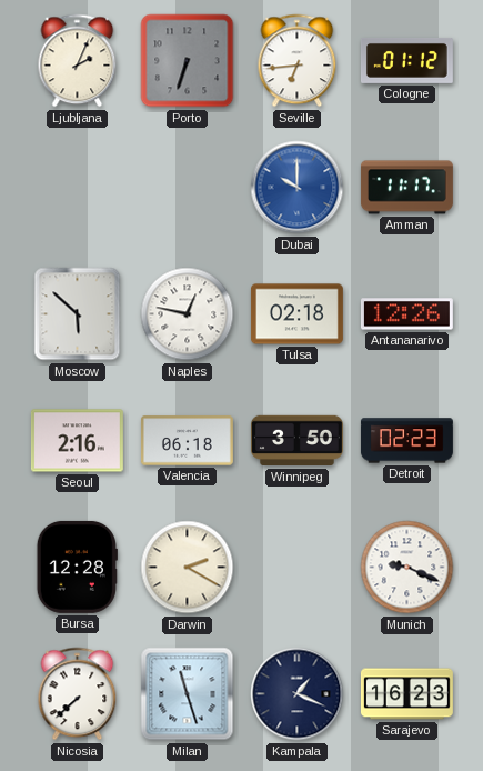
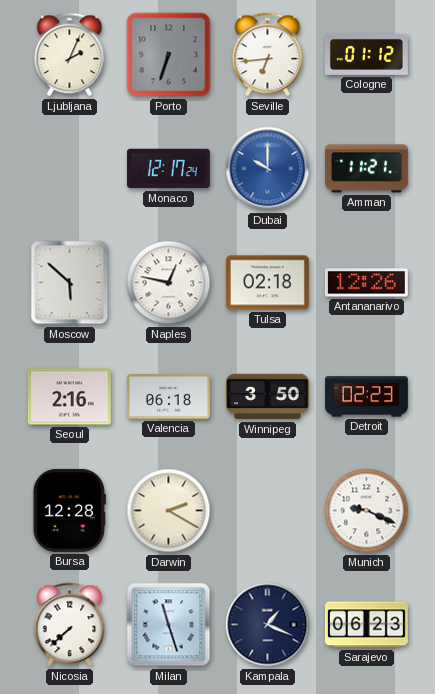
Monaco: none -> 12:17
Amman: 11:17 -> 11:21
Sarajevo: 16:23 -> 06:23
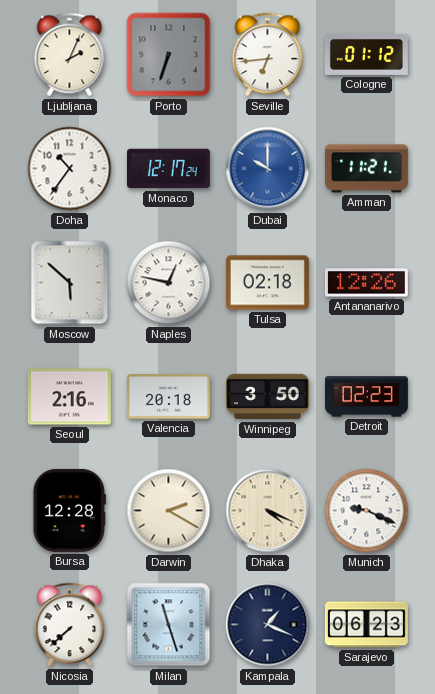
Doha: none -> 10:36
Valencia: 06:18 -> 20:18
Dhaka: none -> 4:19
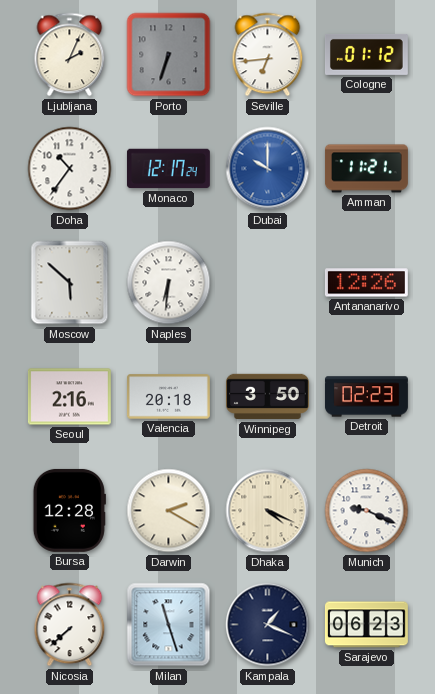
Naples: 12:47 -> 6:31
Tulsa: 02:18 -> none
